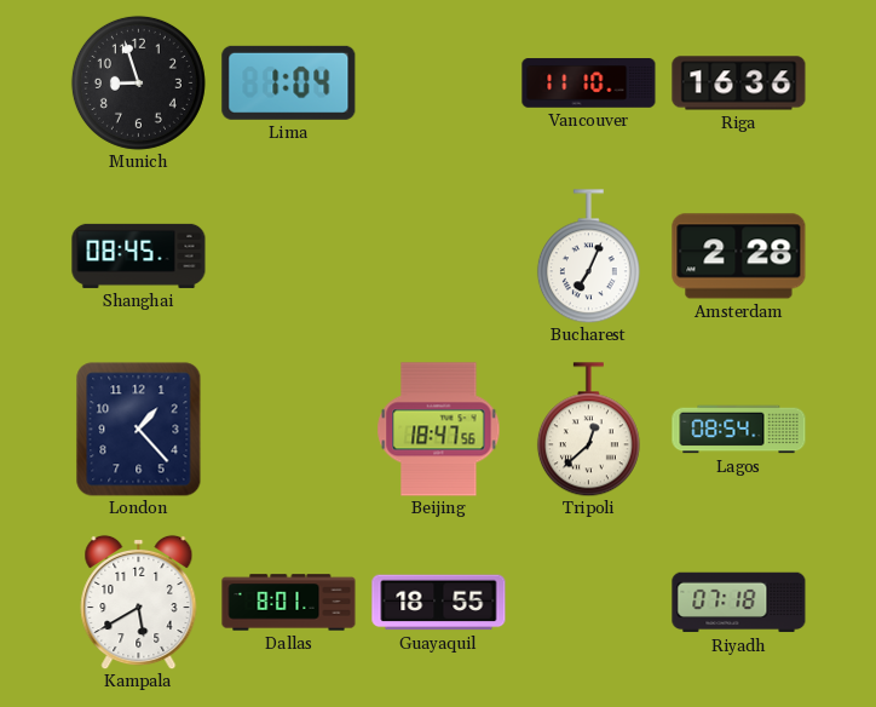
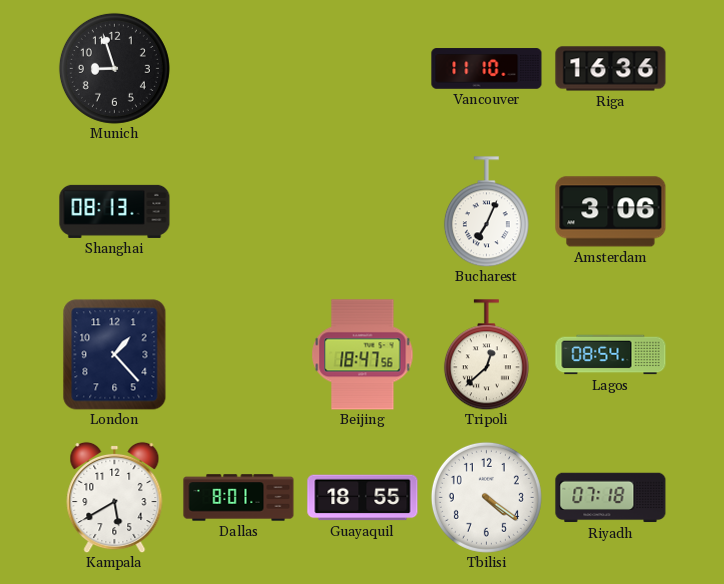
Lima: 1:04 -> none
Shanghai: 08:45 -> 08:13
Amsterdam: 2:28 -> 3:06
Tbilisi: none -> 4:21
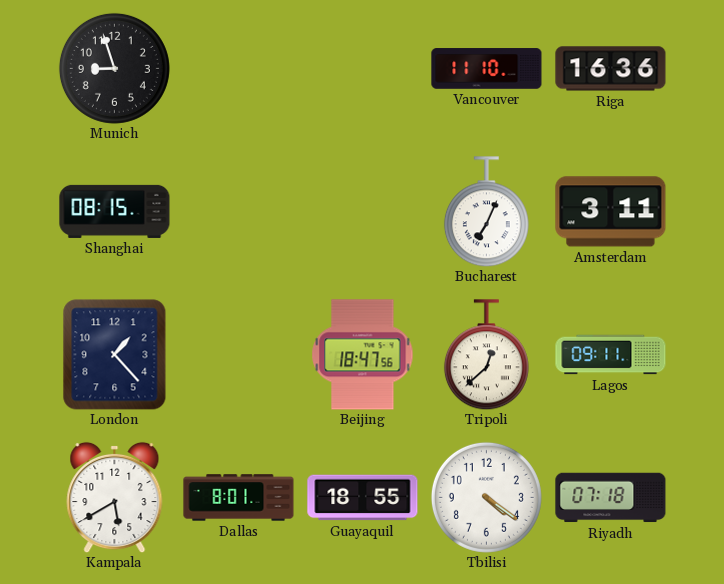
Shanghai: 08:13 -> 08:15
Amsterdam: 3:06 -> 3:11
Lagos: 08:54 -> 09:11
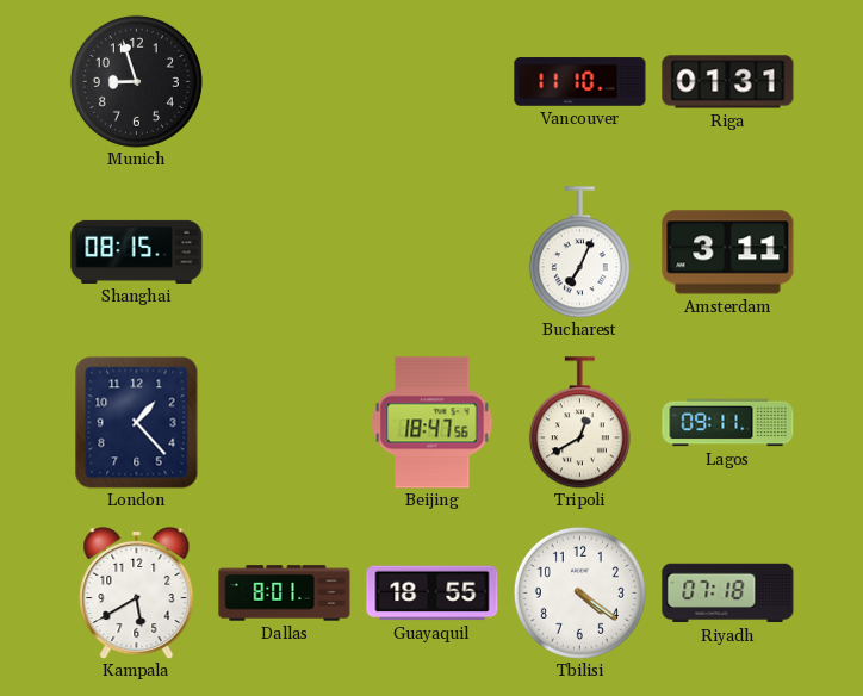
Riga: 16:36 -> 01:31
Tripoli: 12:38 -> 12:40
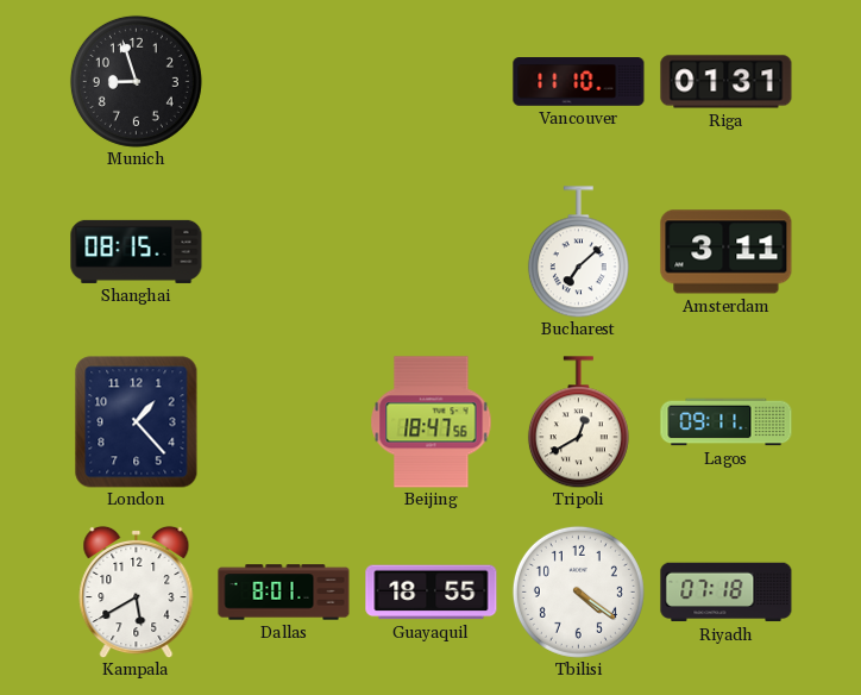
Bucharest: 7:04 -> 7:08
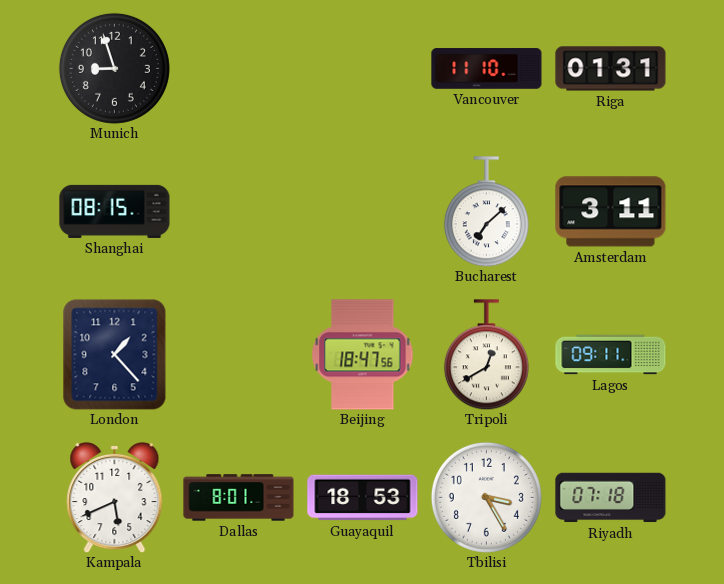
Kampala: 5:40 -> 5:41
Guayaquil: 18:55 -> 18:53
Tbilisi: 4:21 -> 3:25
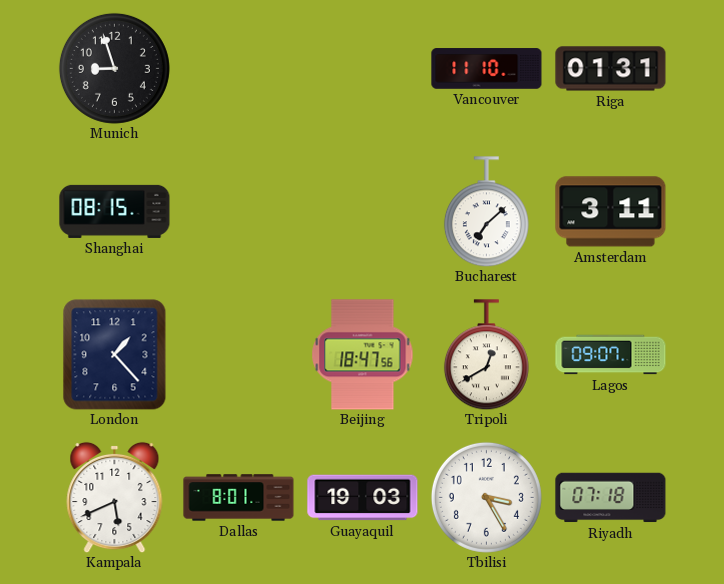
Lagos: 09:11 -> 09:07
Guayaquil: 18:53 -> 19:03
